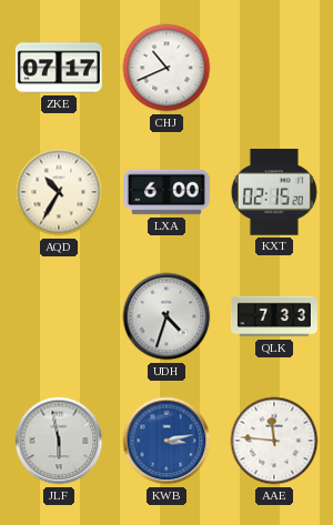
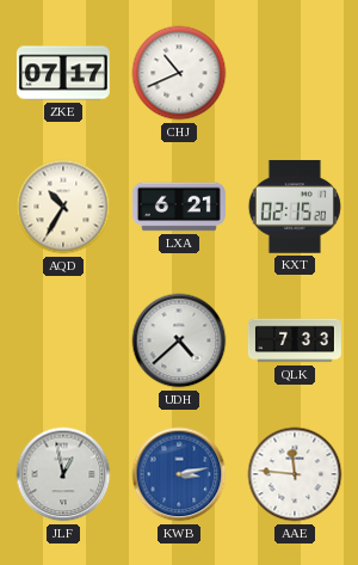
LXA: 6:00 -> 6:21
UDH: 4:33 -> 4:38
JLF: 5:58 -> 12:58
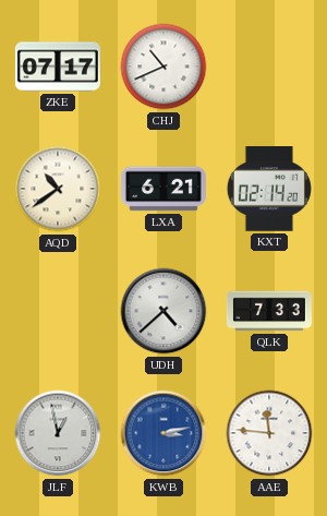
AQD: 10:35 -> 10:39
KXT: 02:15 -> 02:14
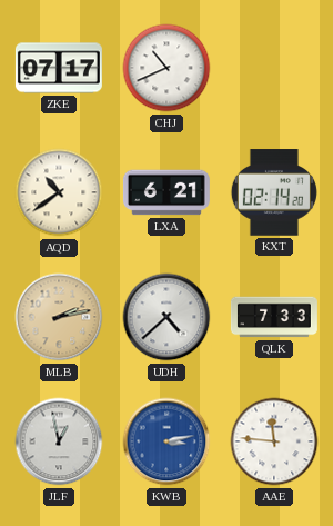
MLB: none -> 2:13
